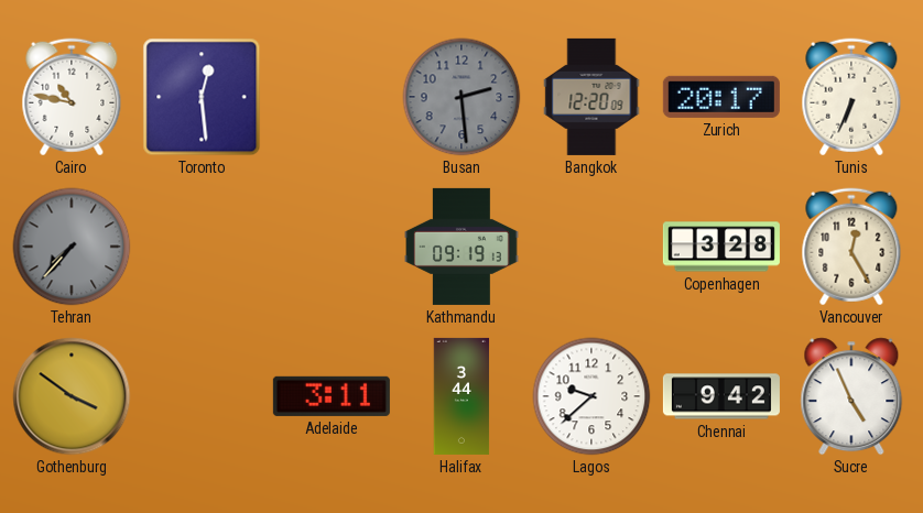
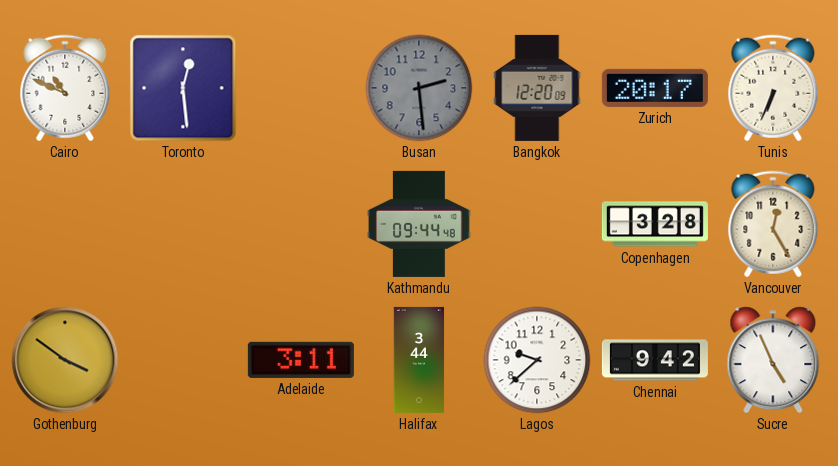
Cairo: 10:47 -> 10:49
Tehran: 7:37 -> none
Kathmandu: 09:19 -> 09:44
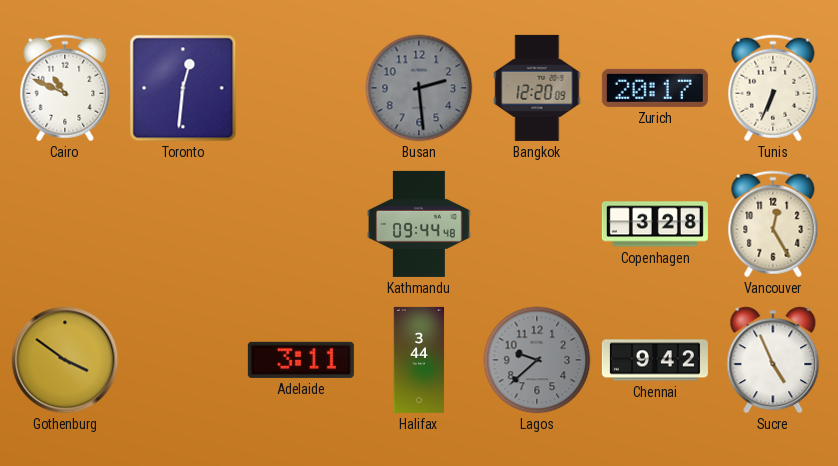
Toronto: 12:29 -> 12:31
Lagos dial: white -> grey
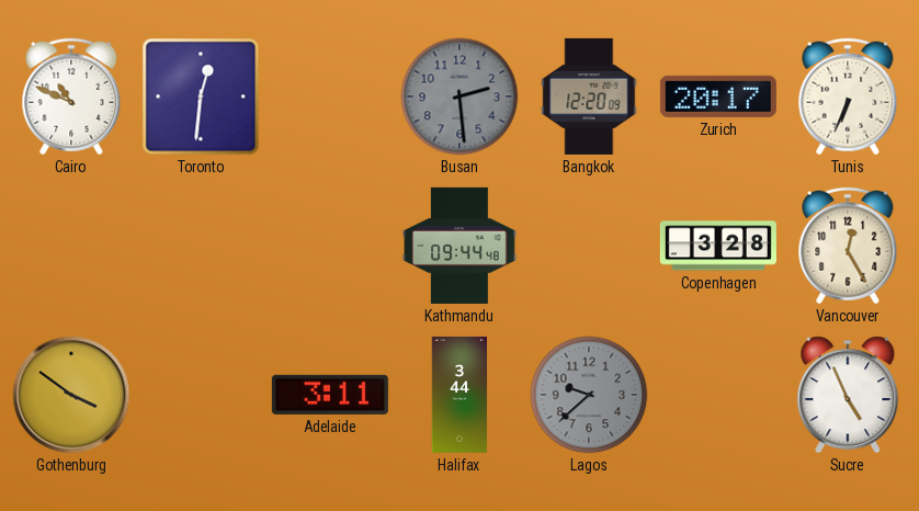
Chennai: 9:42 -> none
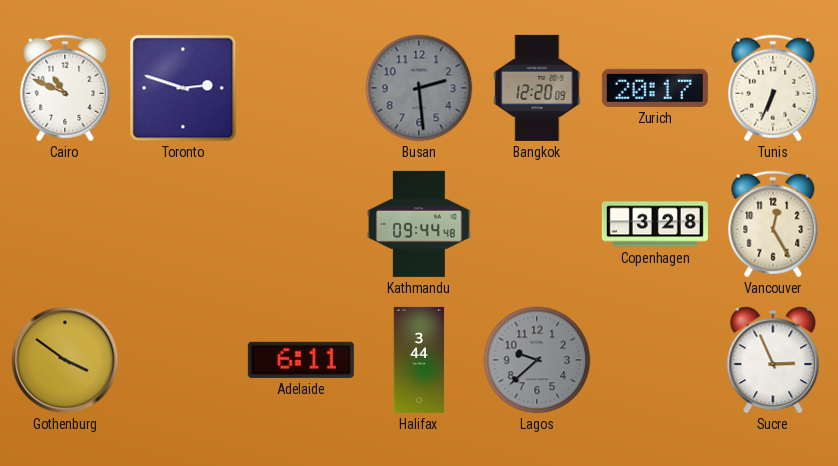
Toronto: 12:31 -> 2:48
Adelaide: 3:11 -> 6:11
Sucre: 4:56 -> 2:56
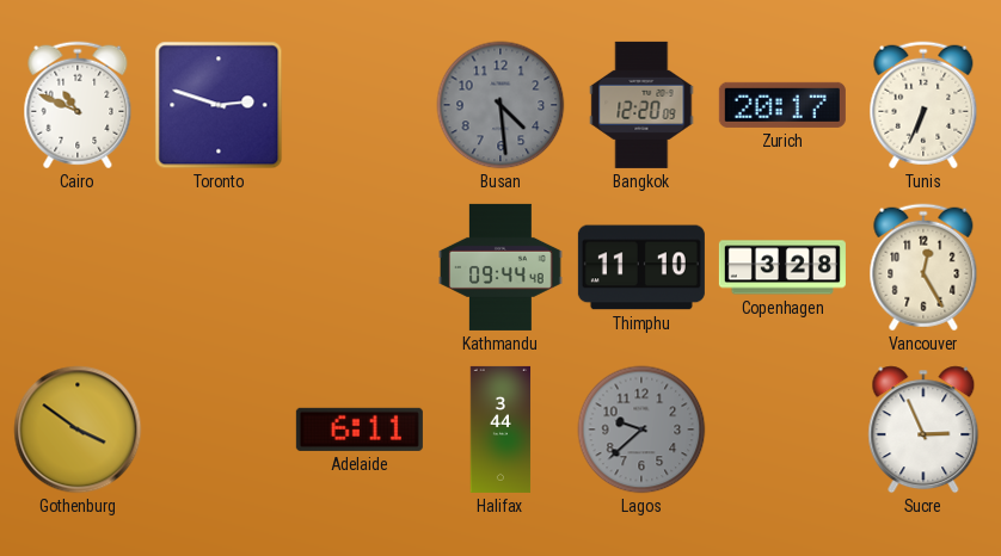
Busan: 2:29 -> 4:29
Thimphu: none -> 11:10
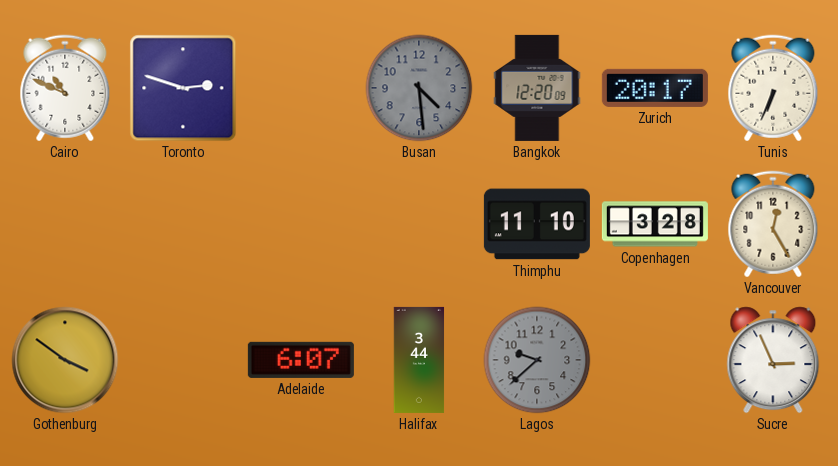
Kathmandu: 09:44 -> none
Adelaide: 6:11 -> 6:07
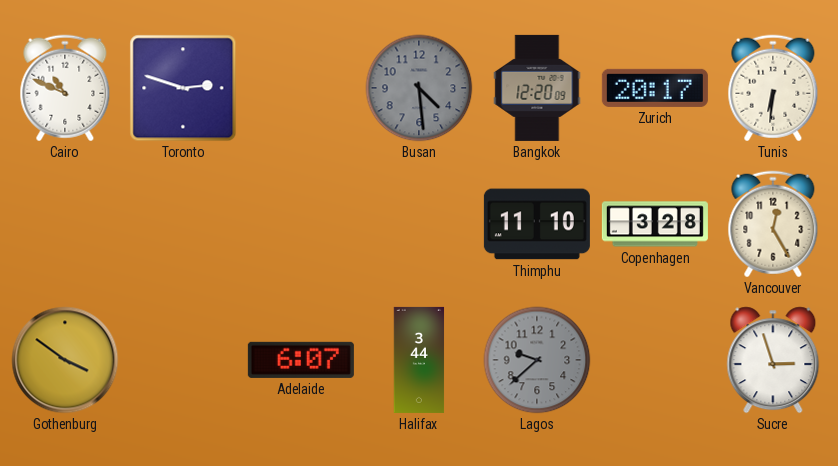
Tunis: 6:34 -> 6:31
Sucre: 2:56 -> 2:57
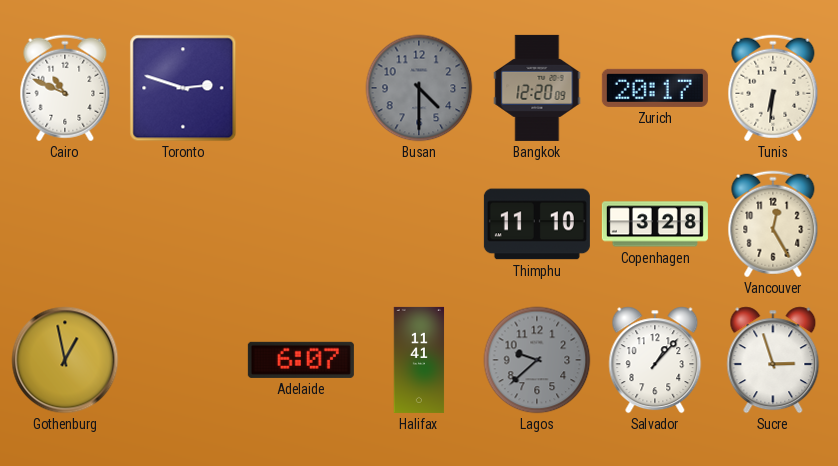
Busan: 4:29 -> 4:30
Gothenburg: 3:51 -> 12:58
Halifax: 3:44 -> 11:41
Salvador: none -> 1:07
